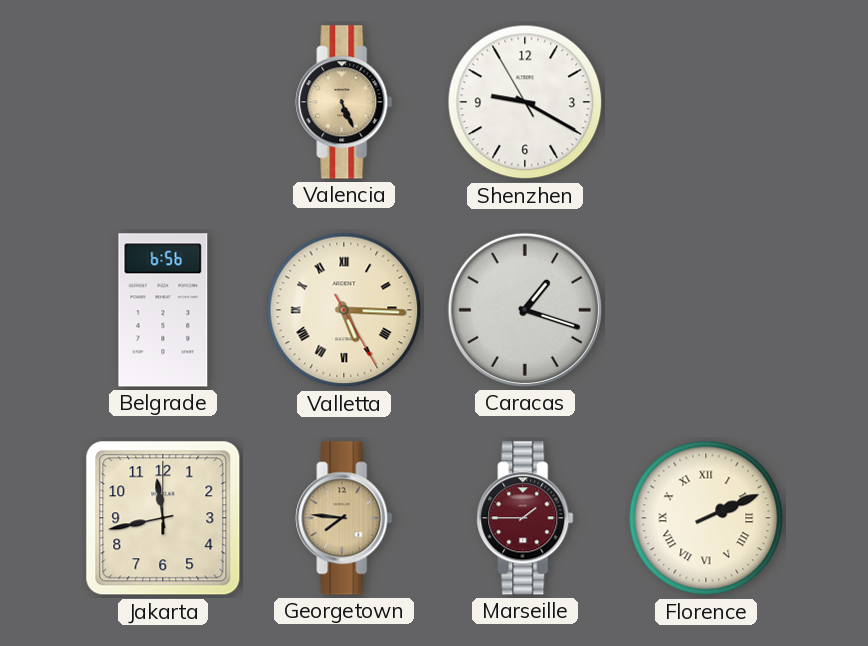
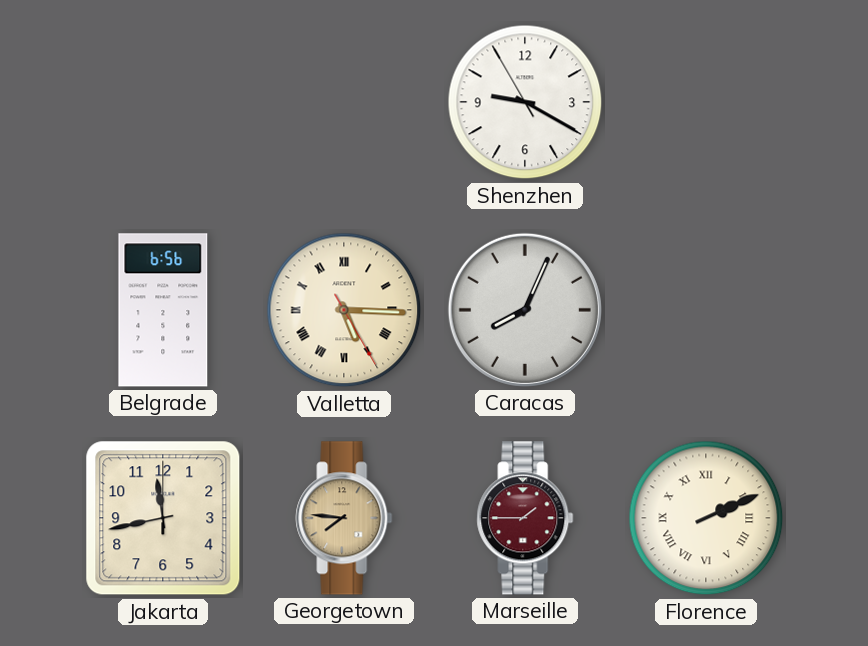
Valencia: 5:26 -> none
Caracas: 1:18 -> 8:04
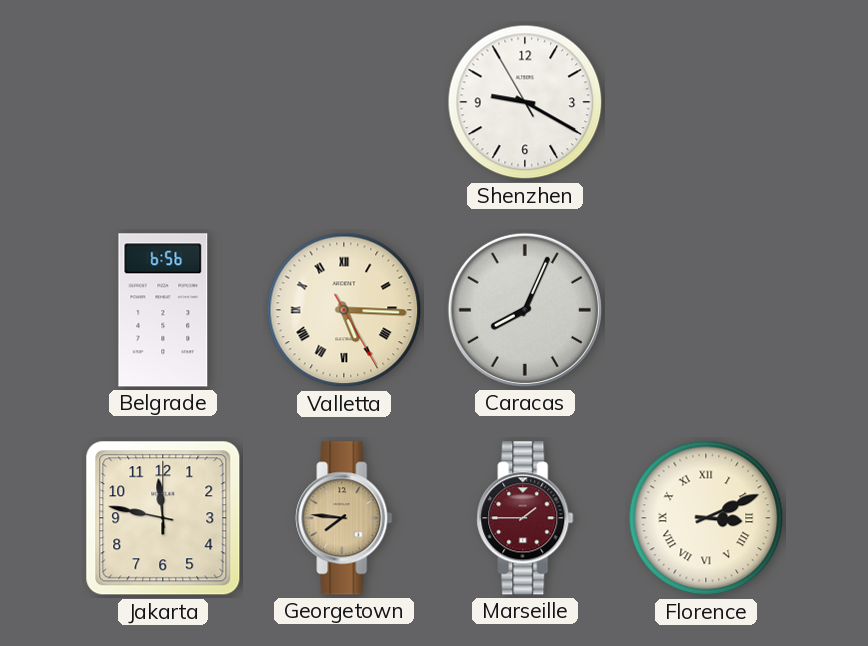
Jakarta: 11:43 -> 11:47
Florence: 2:11 -> 3:11
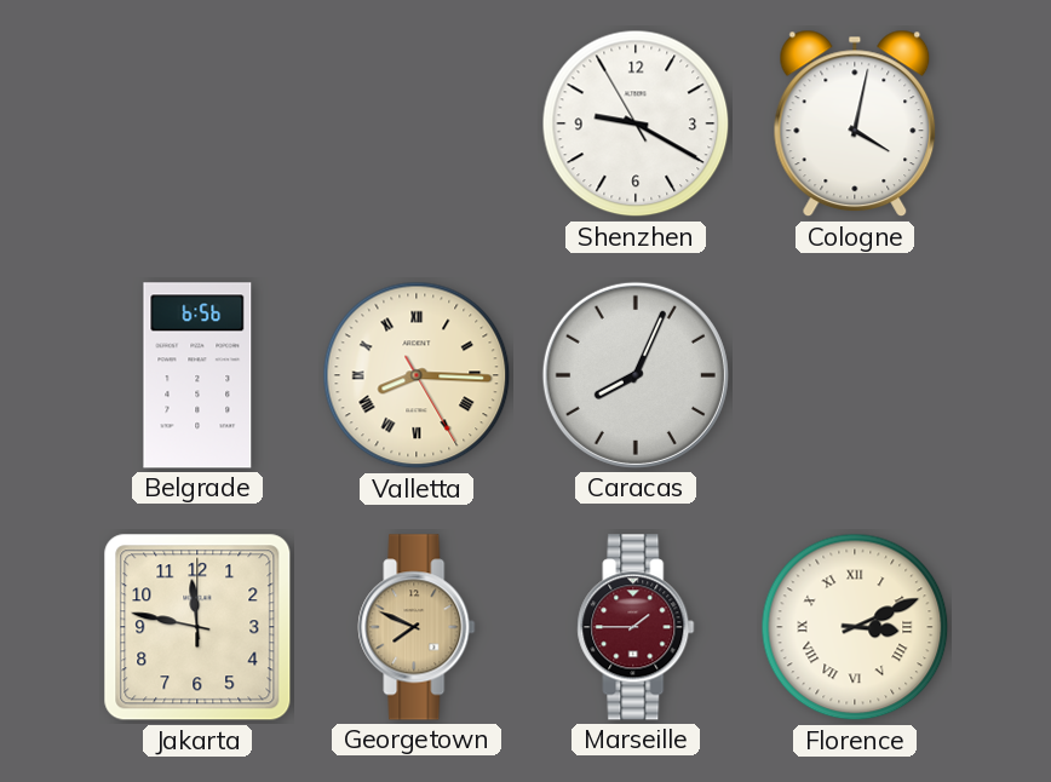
Cologne: none -> 4:02
Valletta: 5:15 -> 8:15
Georgetown: 7:46 -> 7:49
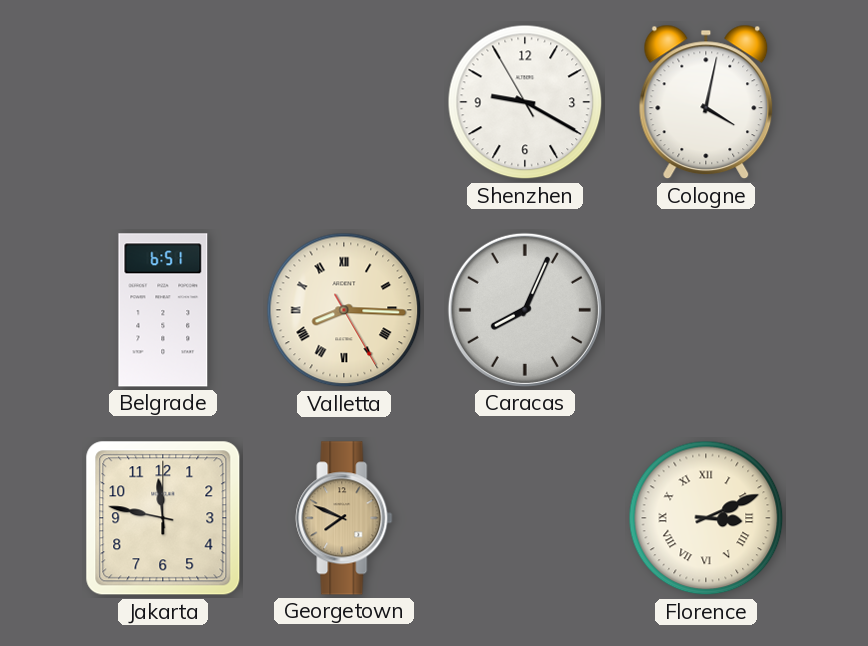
Belgrade: 6:56 -> 6:51
Marseille: 1:45 -> none
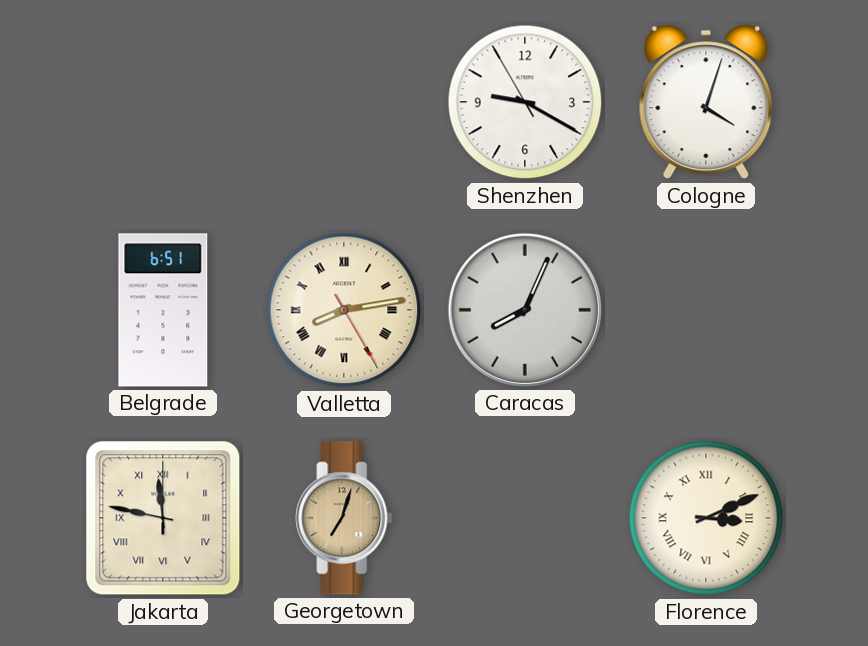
Cologne: 4:02 -> 4:03
Valletta: 8:15 -> 8:13
Jakarta numerals: Arabic -> Roman
Georgetown: 7:49 -> 7:03
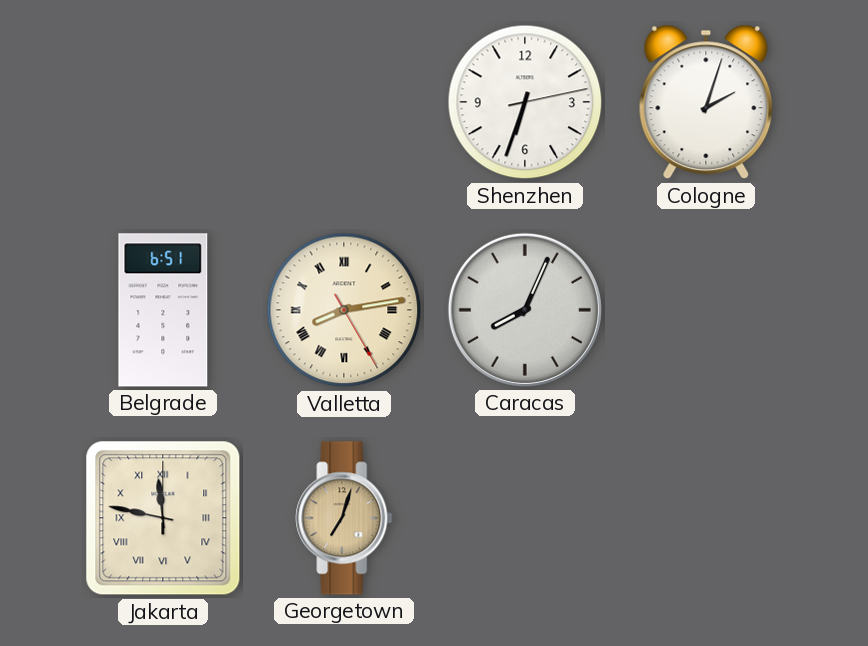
Shenzhen: 9:19 -> 6:33
Cologne: 4:03 -> 2:03
Florence: 3:11 -> none
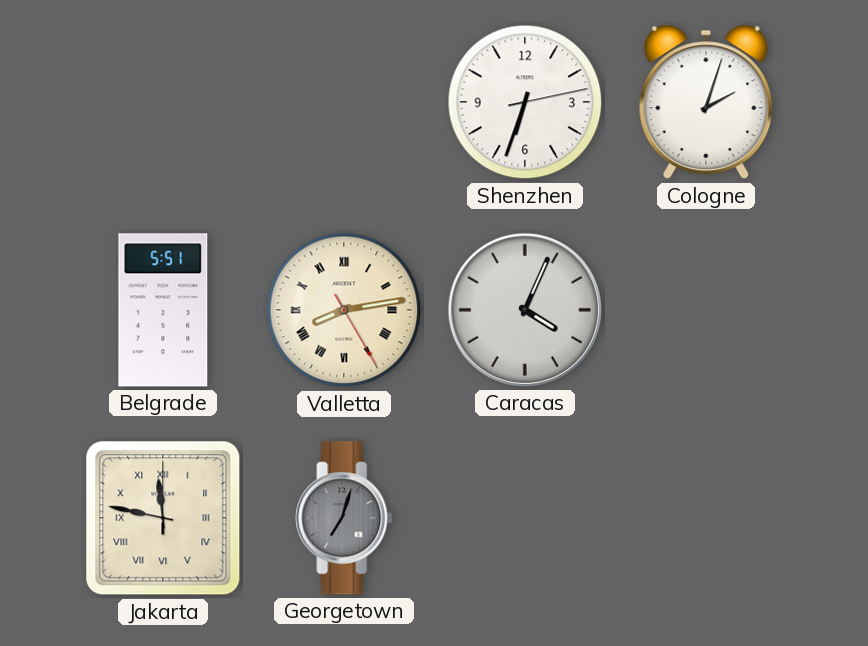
Belgrade: 6:51 -> 5:51
Caracas: 8:04 -> 4:04
Georgetown dial: champagne -> grey
